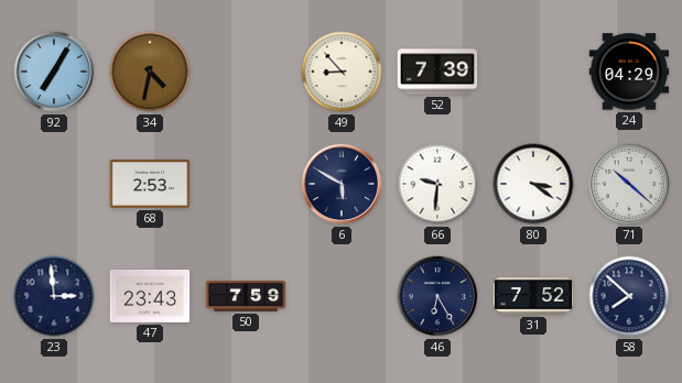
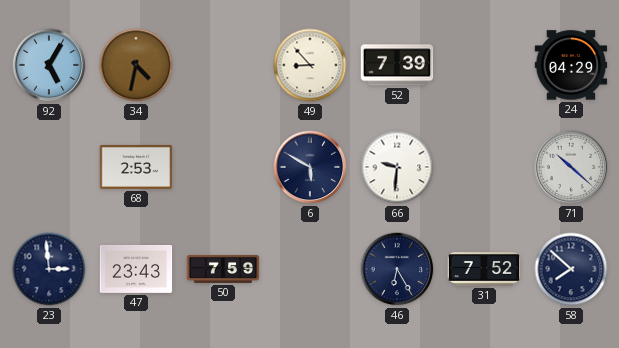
92: 7:05 -> 5:05
80: 3:21 -> none
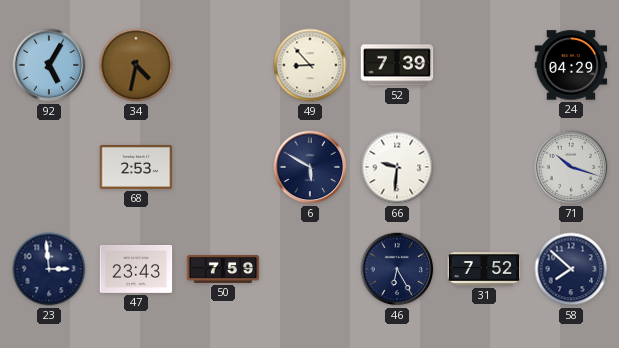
71: 10:22 -> 10:18
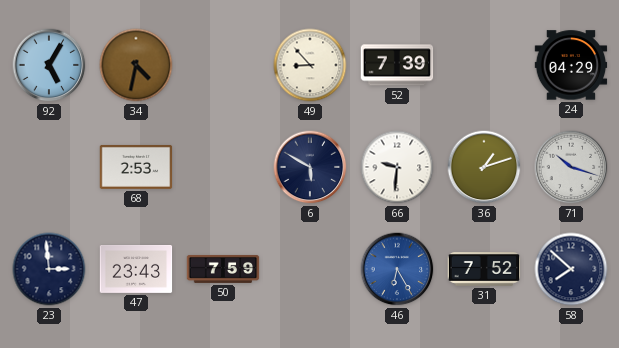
36: none -> 1:12
46 dial: navy -> blue
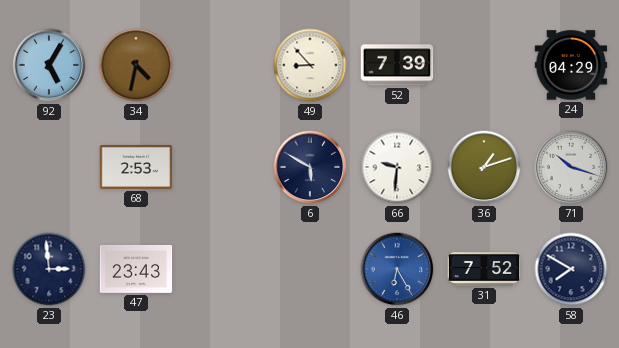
50: 7:59 -> none
58: 7:52 -> 7:50
